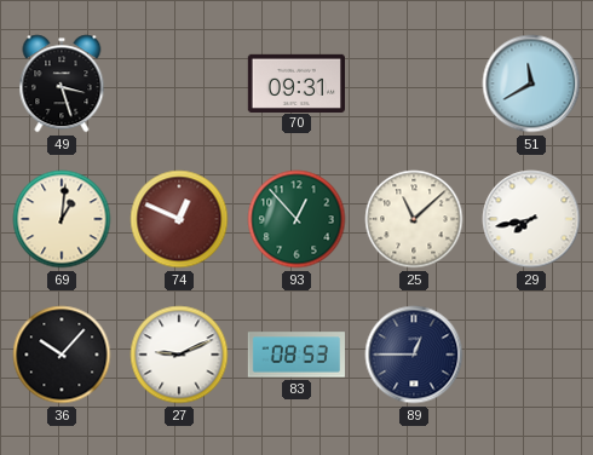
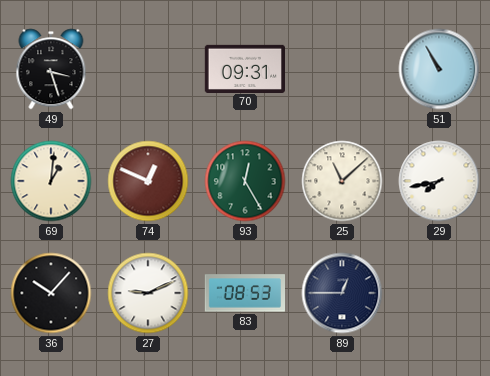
51: 11:40 -> 10:55
93: 12:53 -> 12:25
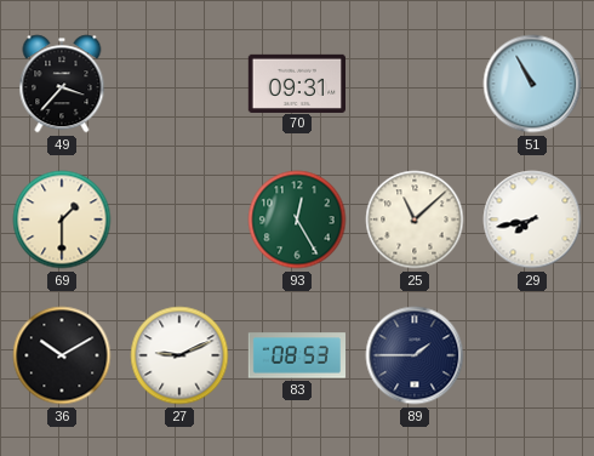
49: 3:27 -> 3:37
69: 1:01 -> 1:30
74: 12:49 -> none
36: 10:07 -> 10:10
89: 12:45 -> 1:45
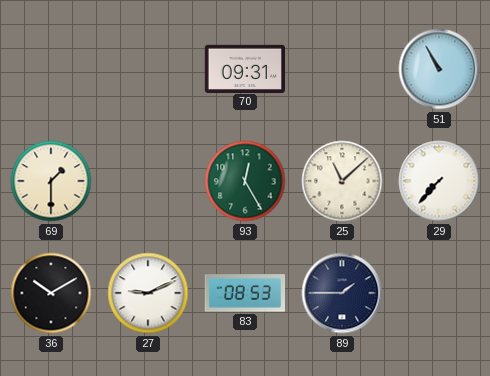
49: 3:37 -> none
29: 7:43 -> 7:37
